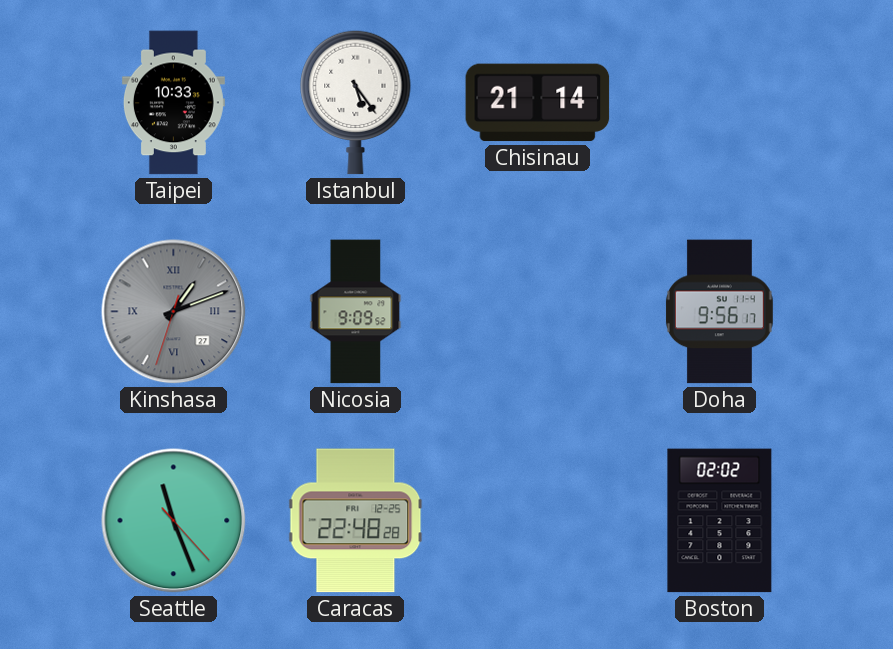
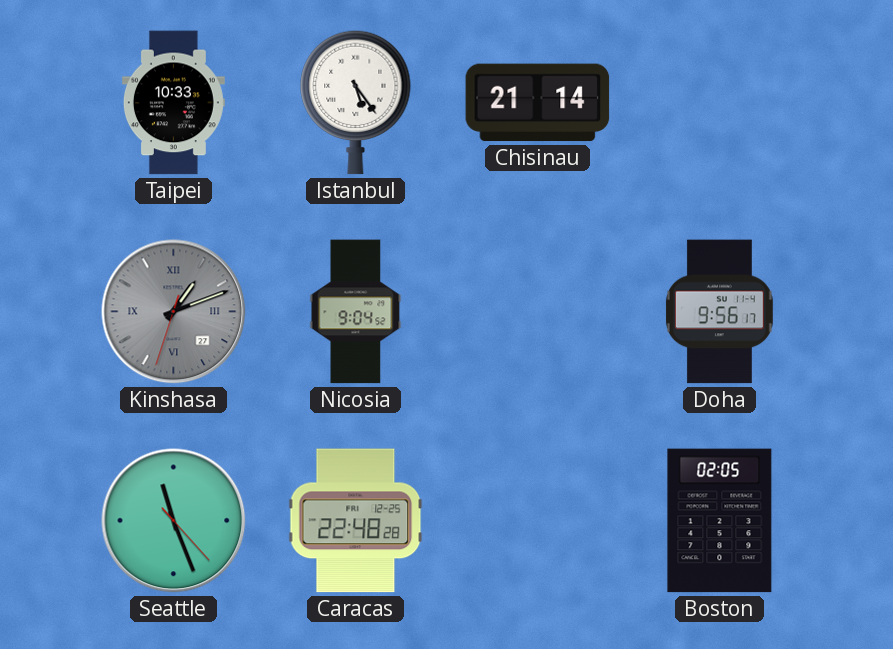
Nicosia: 9:09 -> 9:04
Boston: 02:02 -> 02:05
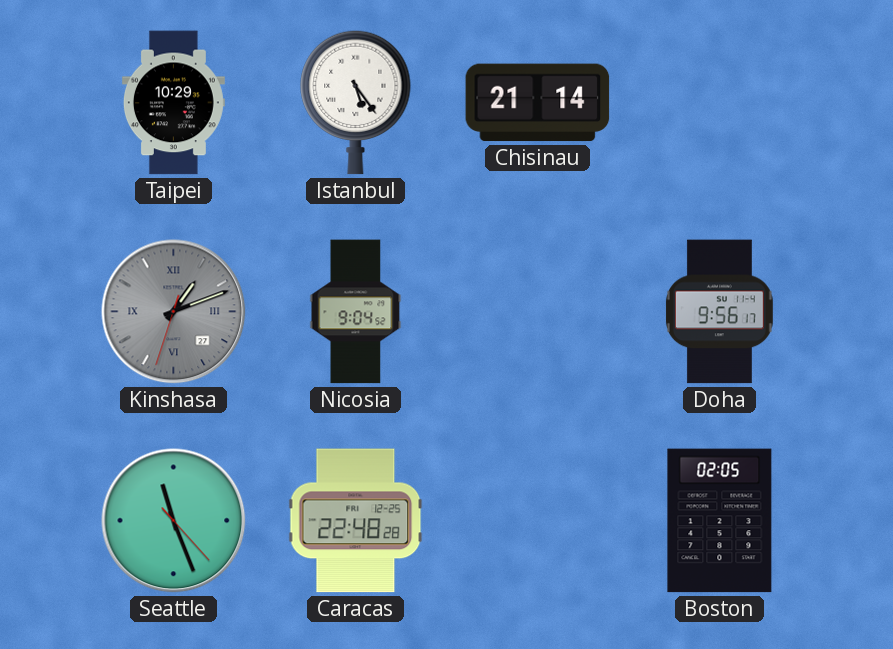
Taipei: 10:33 -> 10:29
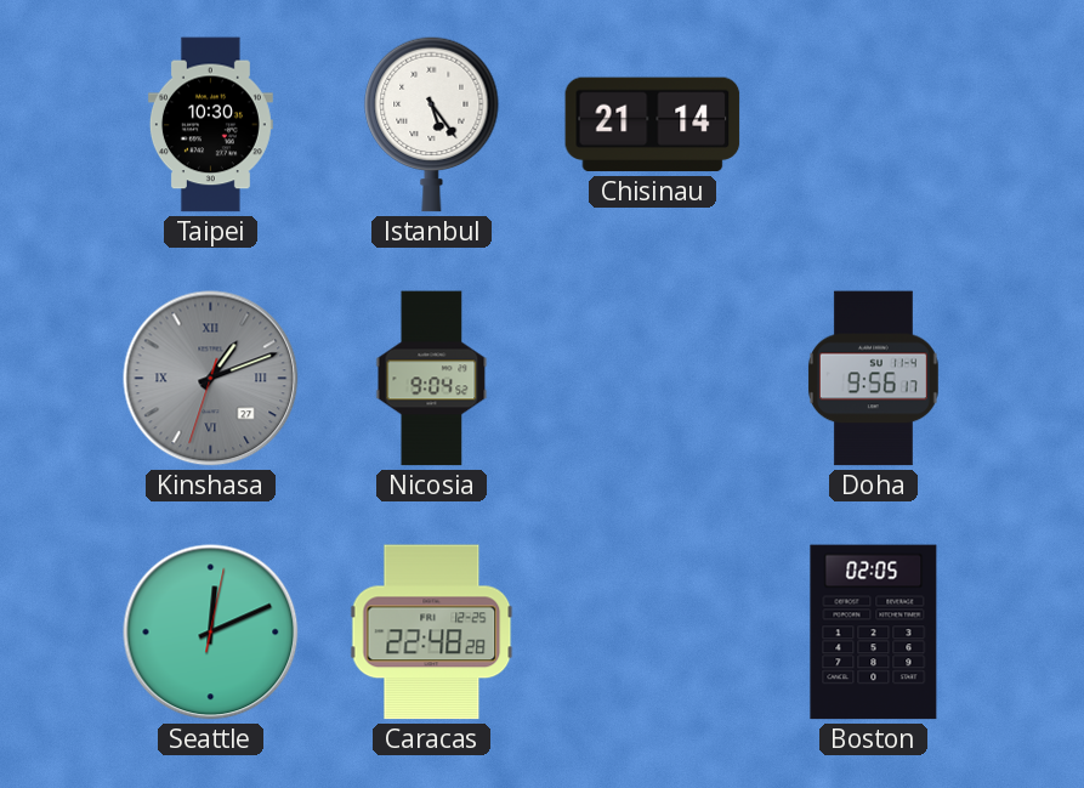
Taipei: 10:29 -> 10:30
Seattle: 11:26 -> 12:11
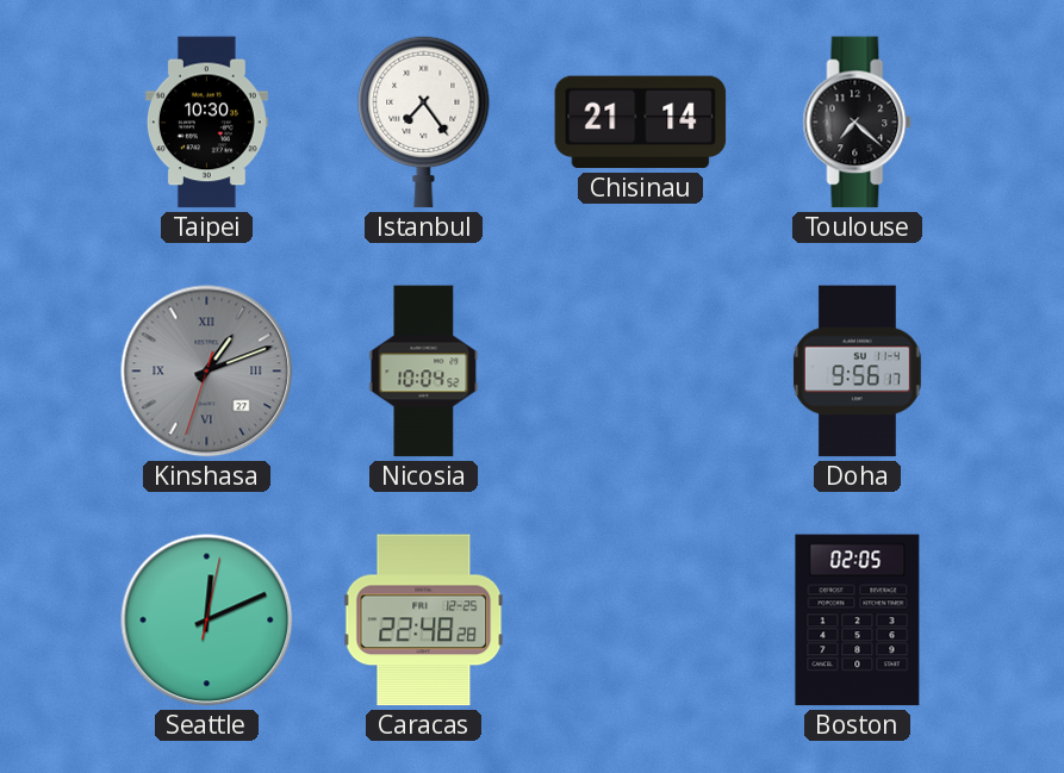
Istanbul: 5:24 -> 7:24
Toulouse: none -> 7:22
Nicosia: 9:04 -> 10:04
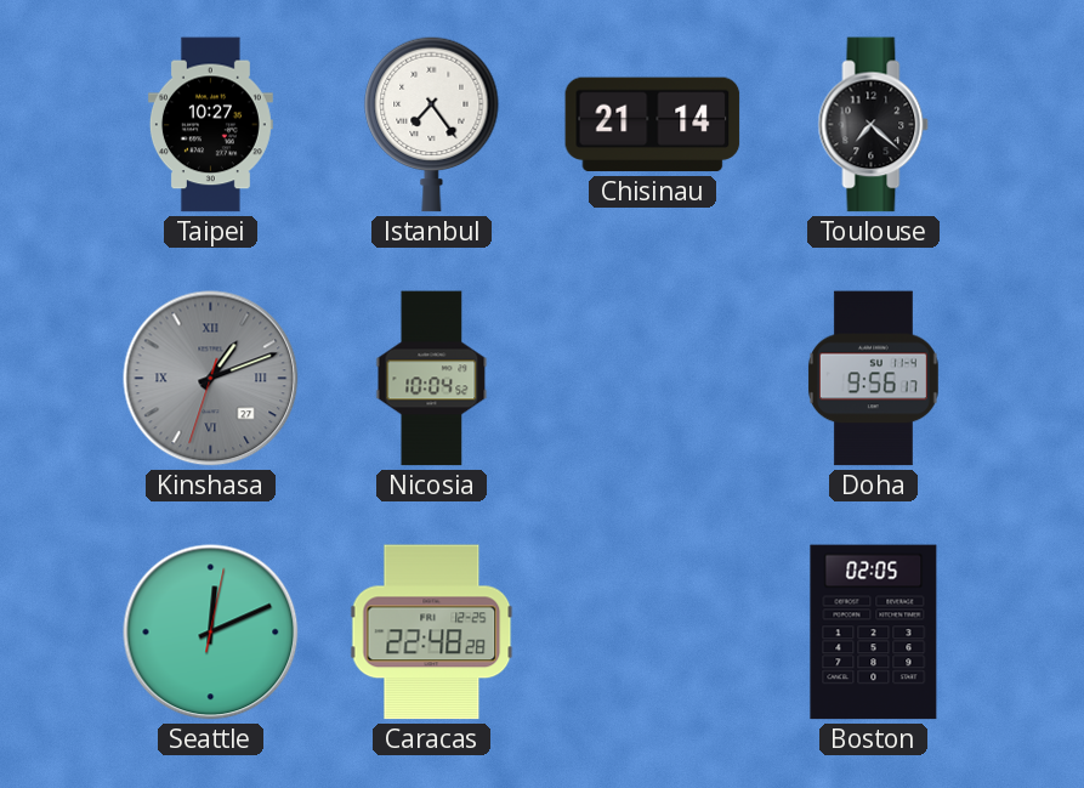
Taipei: 10:30 -> 10:27
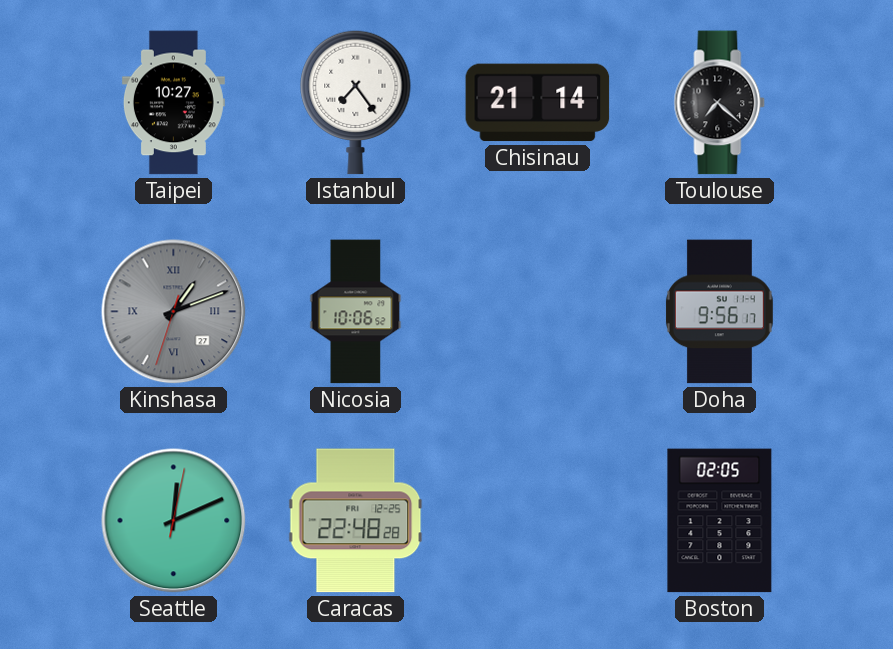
Nicosia: 10:04 -> 10:06
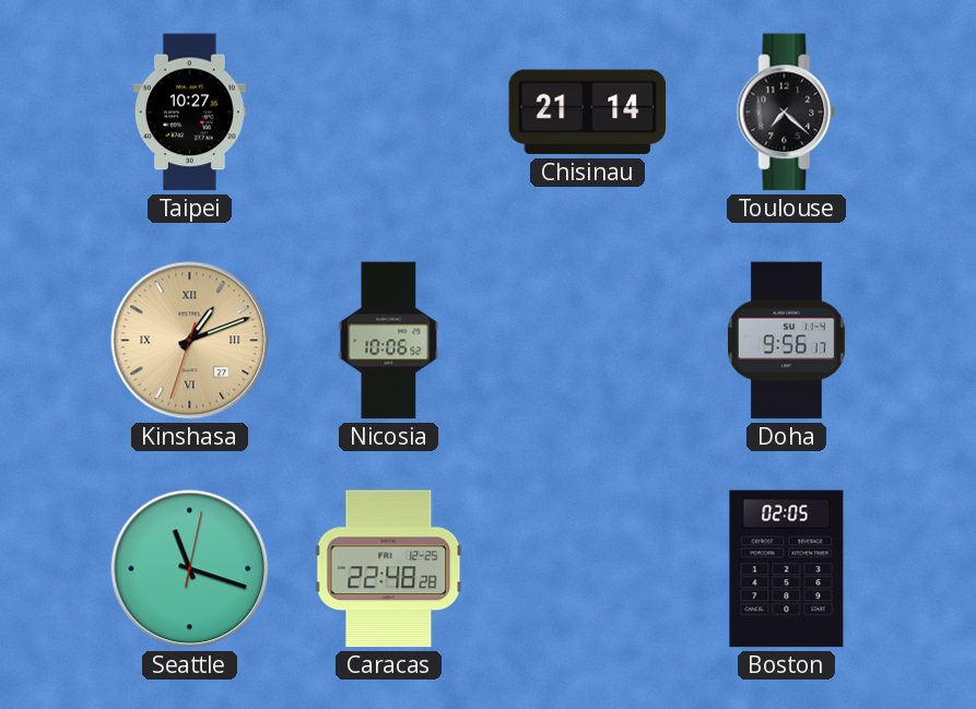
Istanbul: 7:24 -> none
Kinshasa dial: grey -> champagne
Seattle: 12:11 -> 11:18
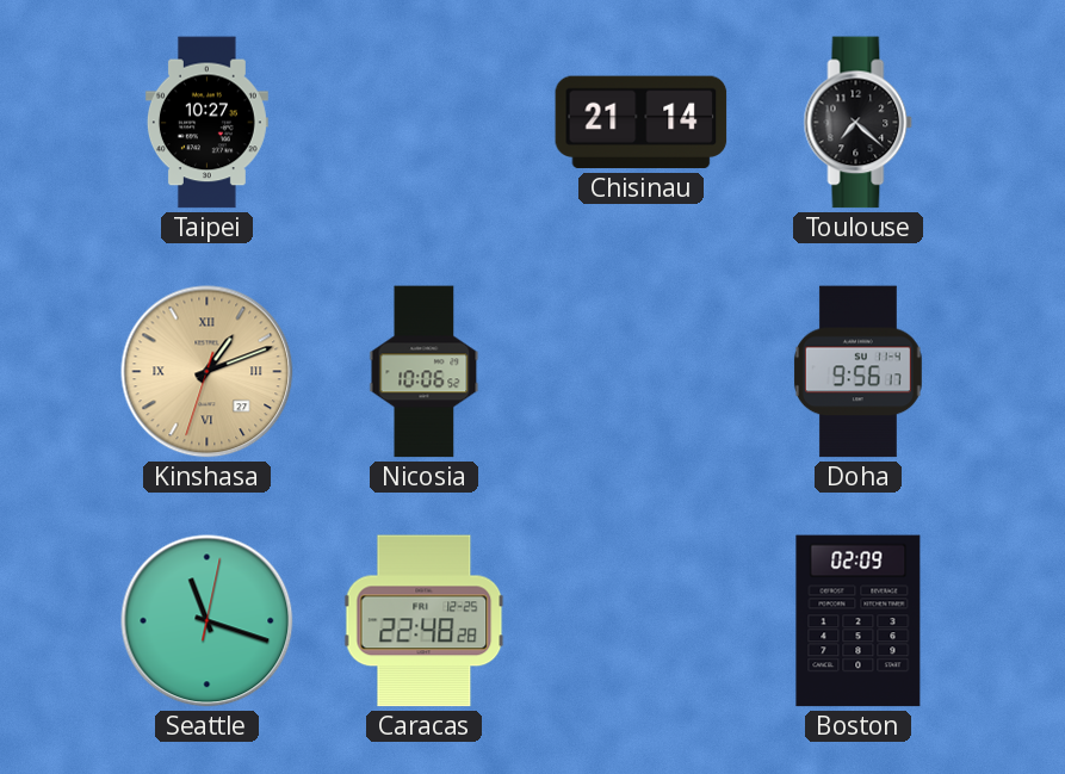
Boston: 02:05 -> 02:09
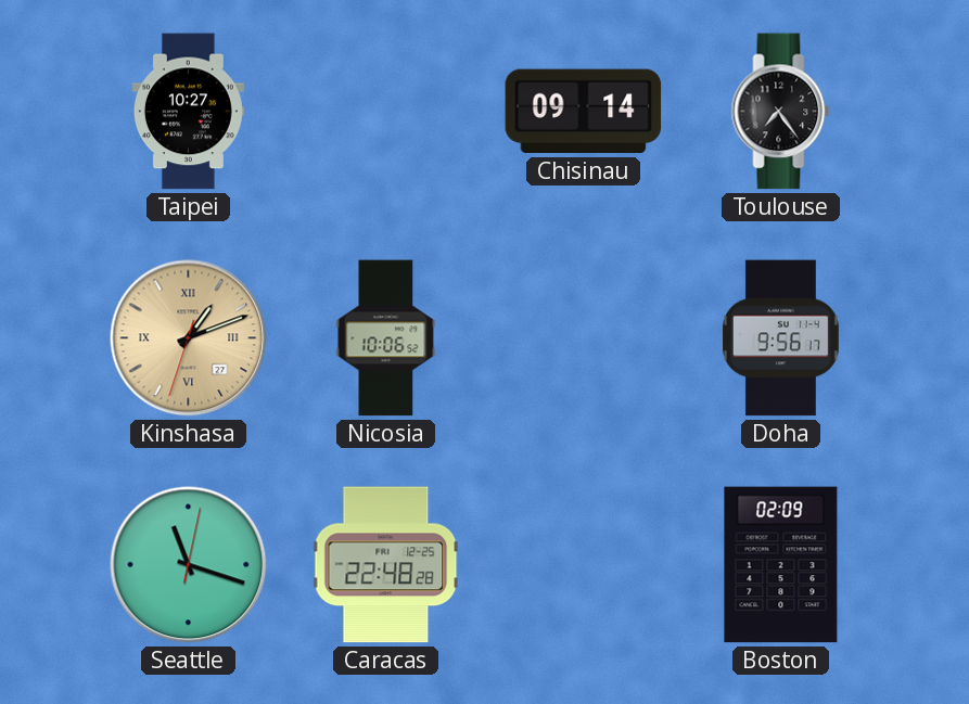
Chisinau: 21:14 -> 09:14
Toulouse: 7:22 -> 7:24
